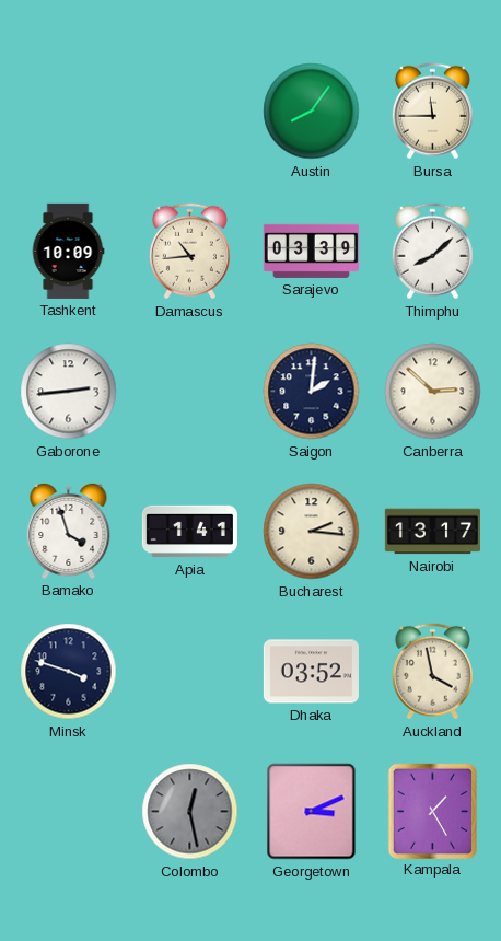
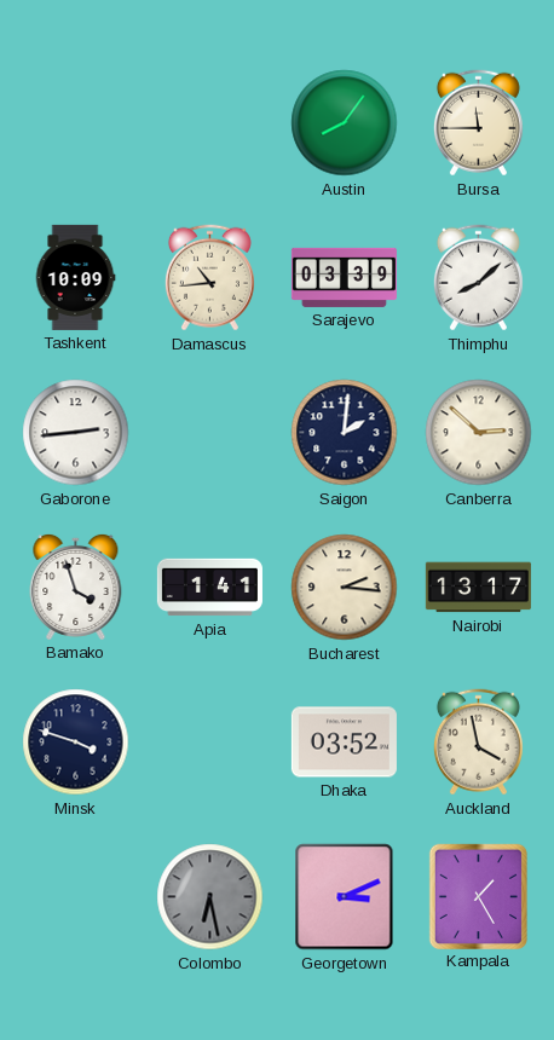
Colombo: 12:28 -> 6:28
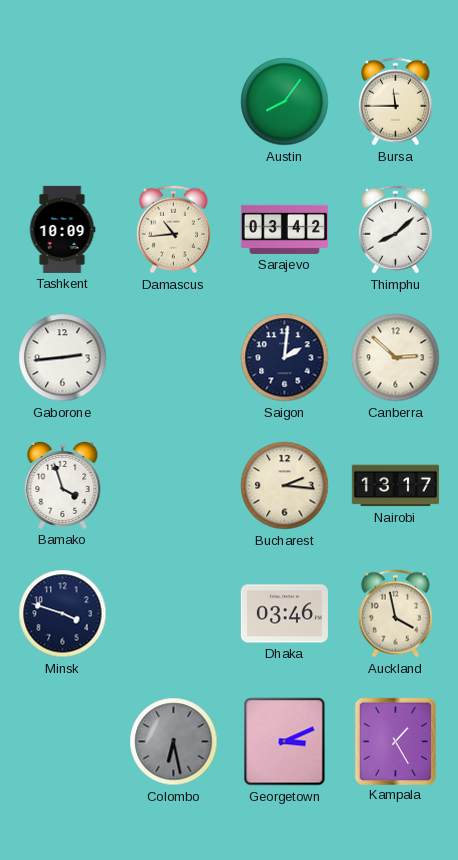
Sarajevo: 03:39 -> 03:42
Apia: 1:41 -> none
Dhaka: 03:52 -> 03:46
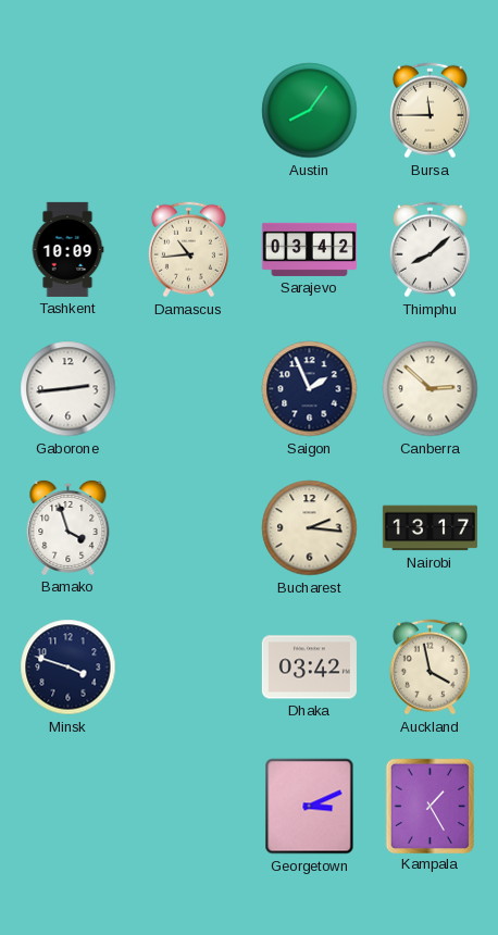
Saigon: 2:01 -> 1:56
Dhaka: 03:46 -> 03:42
Colombo: 6:28 -> none
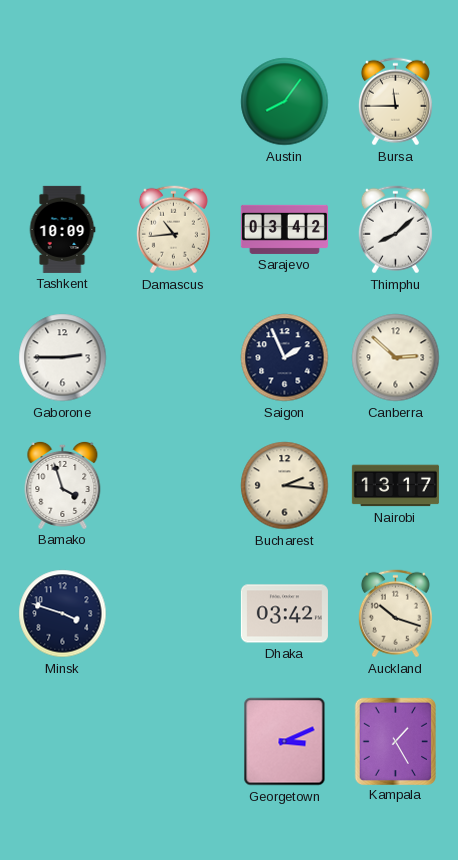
Gaborone: 2:44 -> 2:45
Auckland: 3:58 -> 10:18
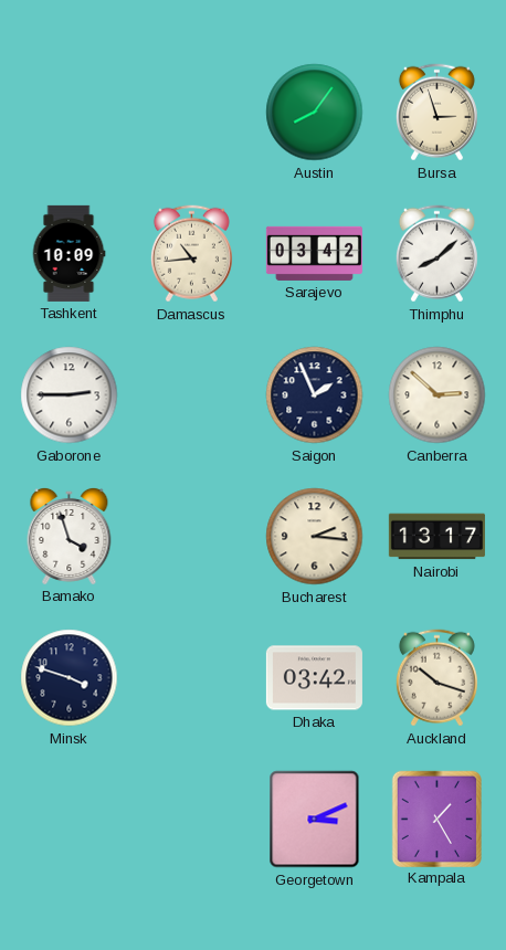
Bursa: 11:45 -> 2:57
